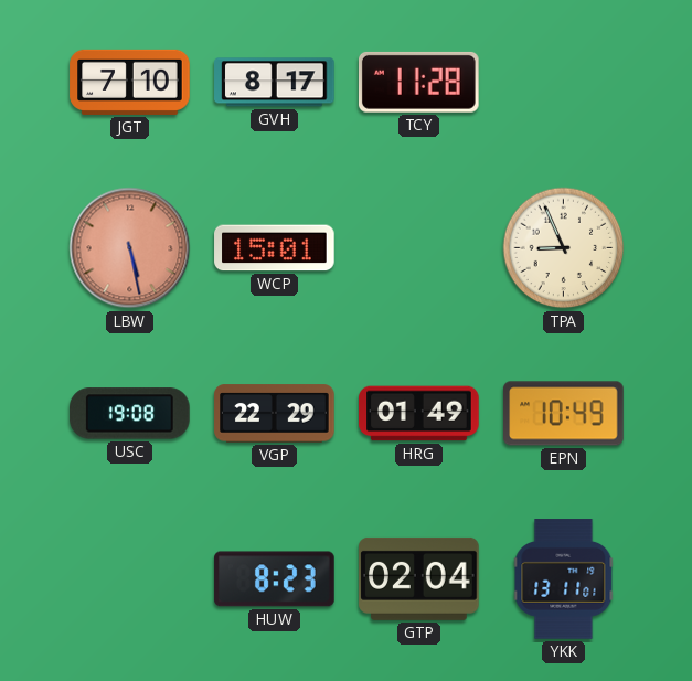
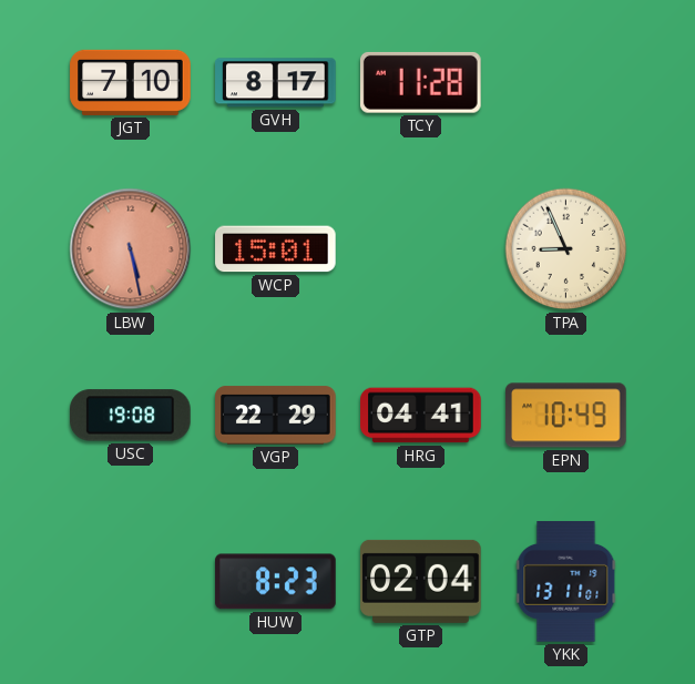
HRG: 01:49 -> 04:41
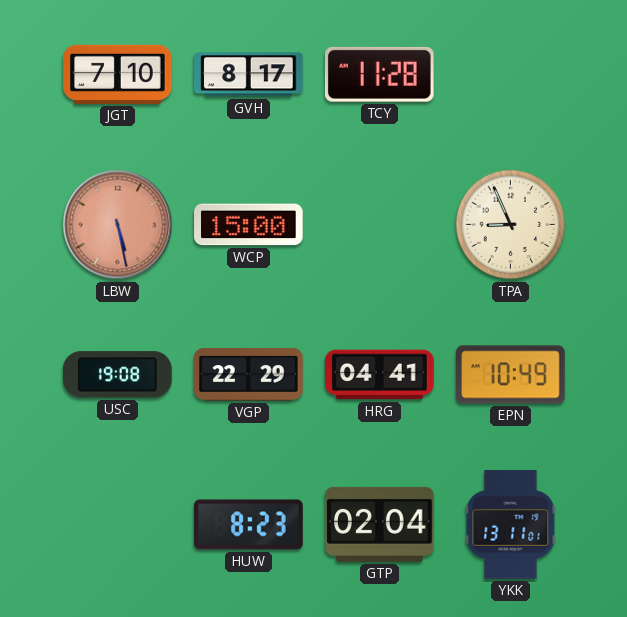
WCP: 15:01 -> 15:00
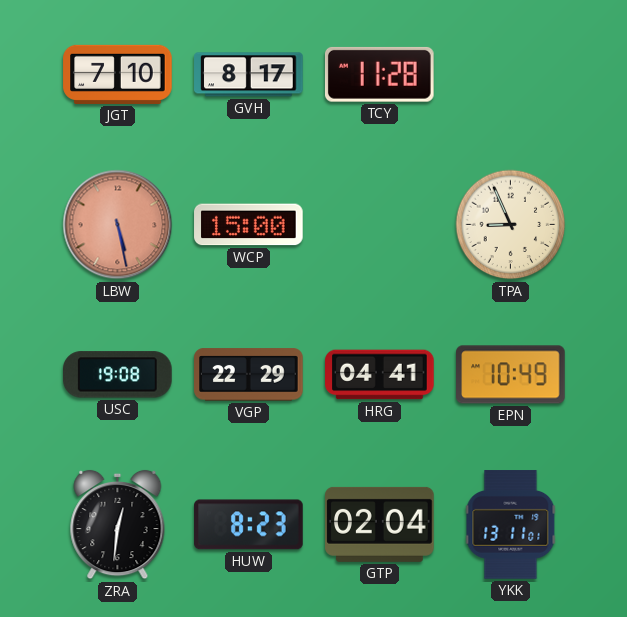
ZRA: none -> 12:31
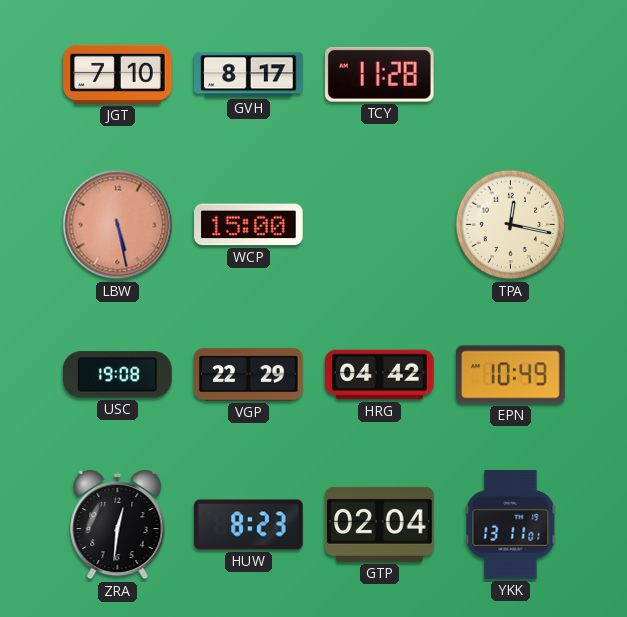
TPA: 8:56 -> 12:17
HRG: 04:41 -> 04:42
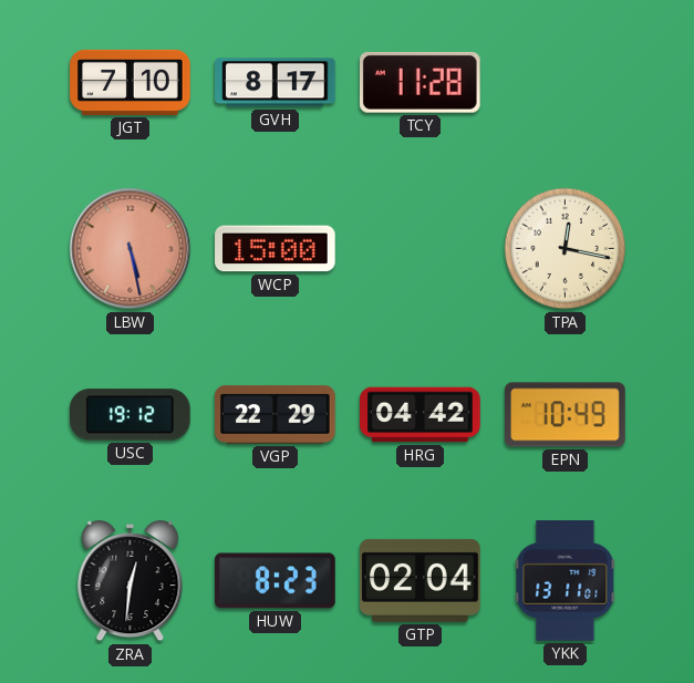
USC: 19:08 -> 19:12
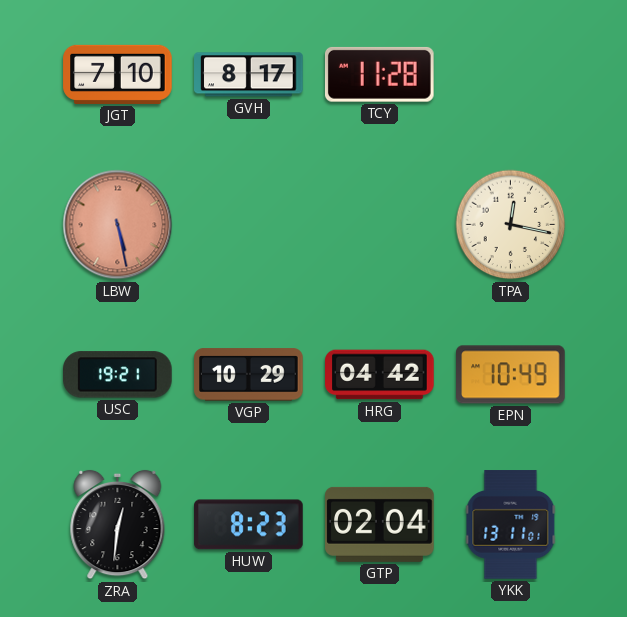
WCP: 15:00 -> none
USC: 19:12 -> 19:21
VGP: 22:29 -> 10:29
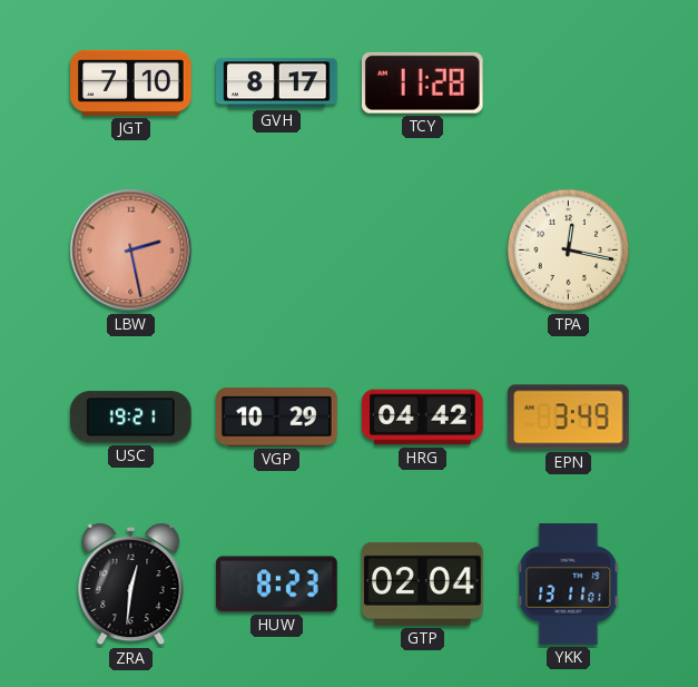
LBW: 5:28 -> 2:28
EPN: 10:49 -> 3:49
